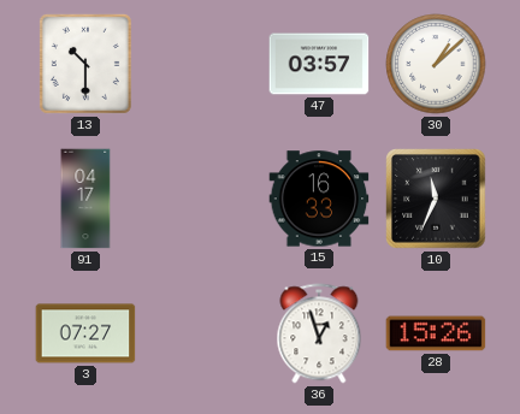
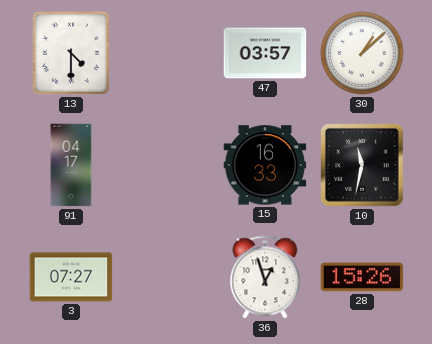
13: 10:30 -> 4:30
10: 11:34 -> 11:32
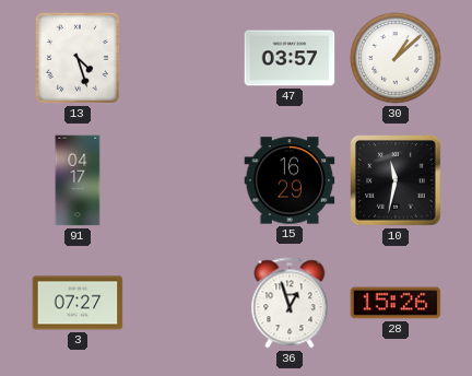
13: 4:30 -> 4:27
15: 16:33 -> 16:29
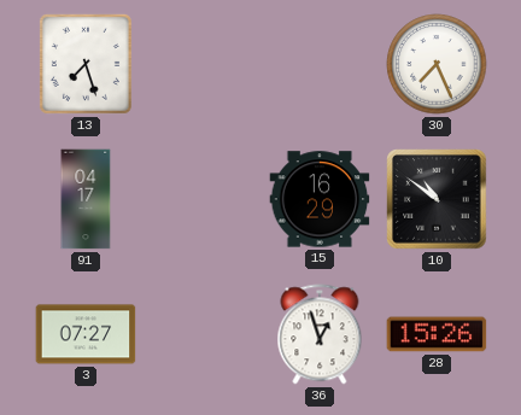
13: 4:27 -> 7:27
47: 03:57 -> none
30: 1:08 -> 7:26
10: 11:32 -> 10:51
